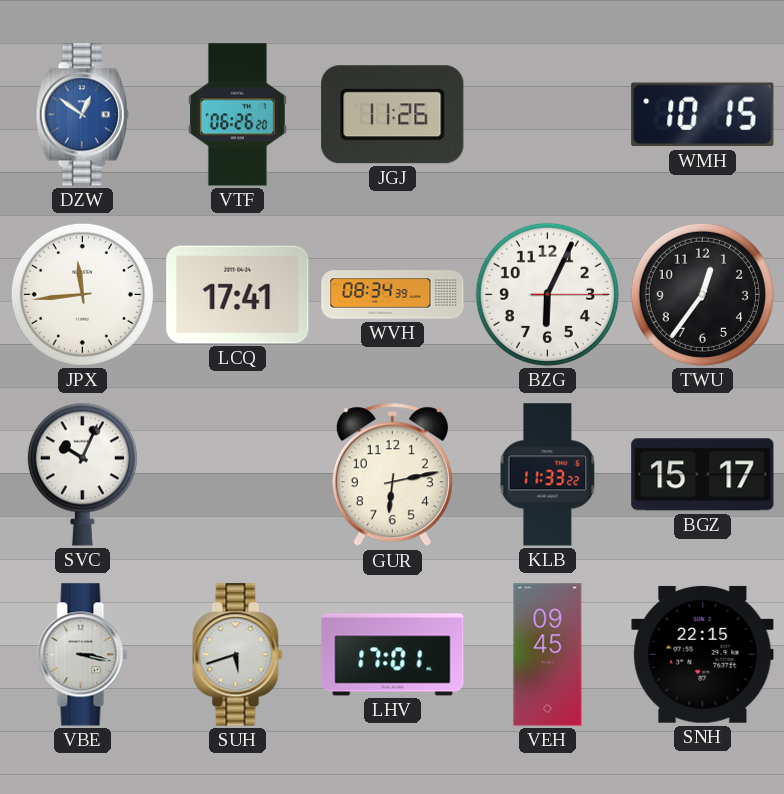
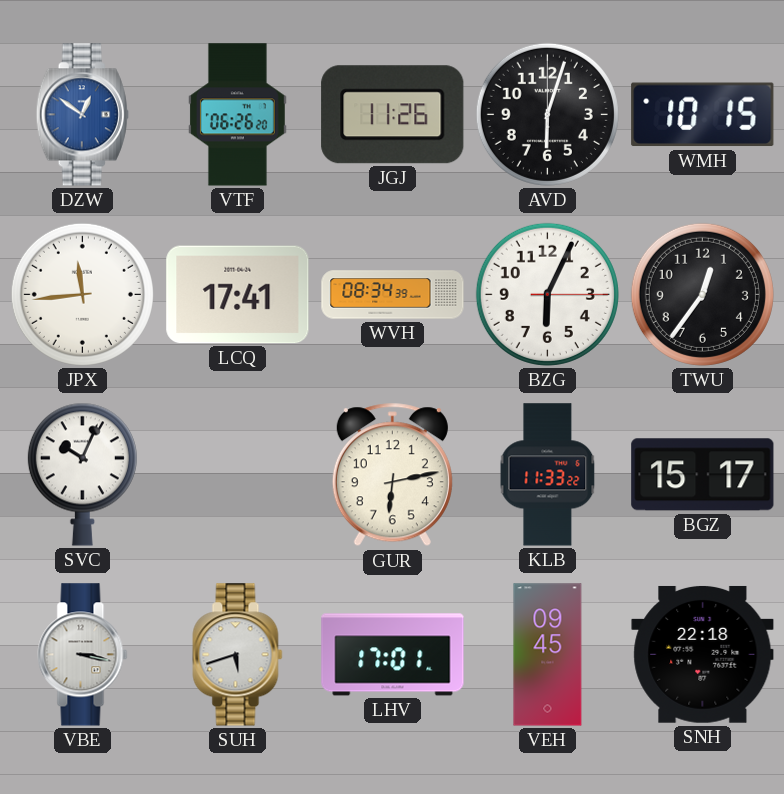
AVD: none -> 6:03
SNH: 22:15 -> 22:18
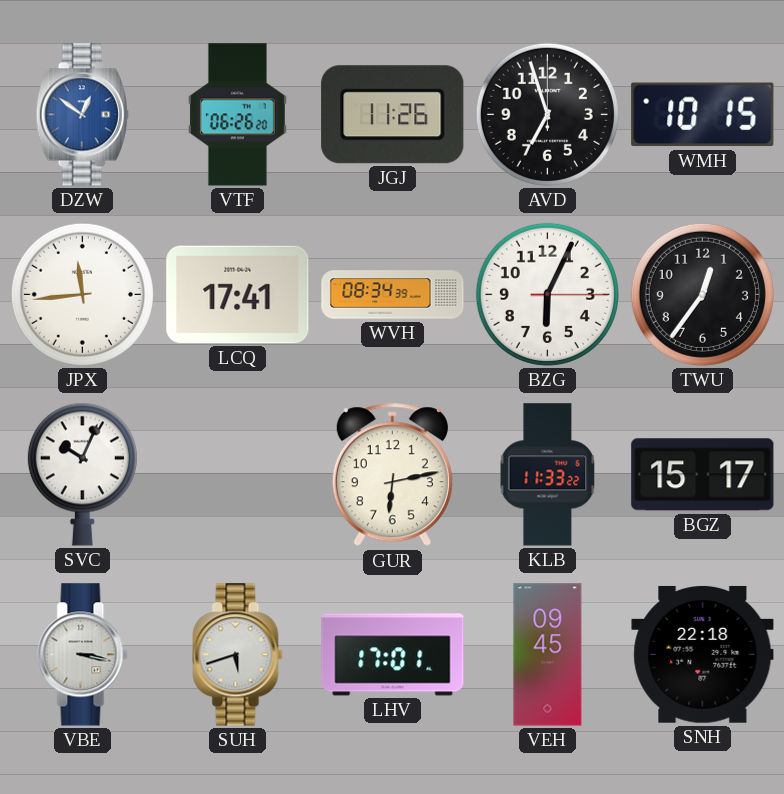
AVD: 6:03 -> 6:57
